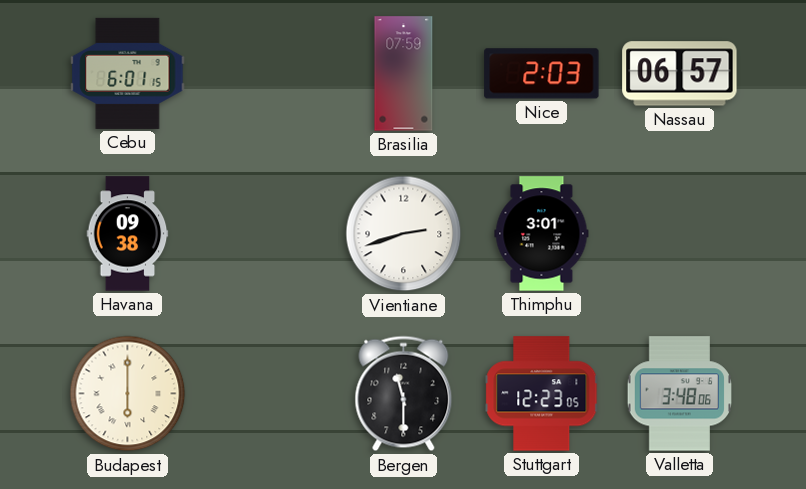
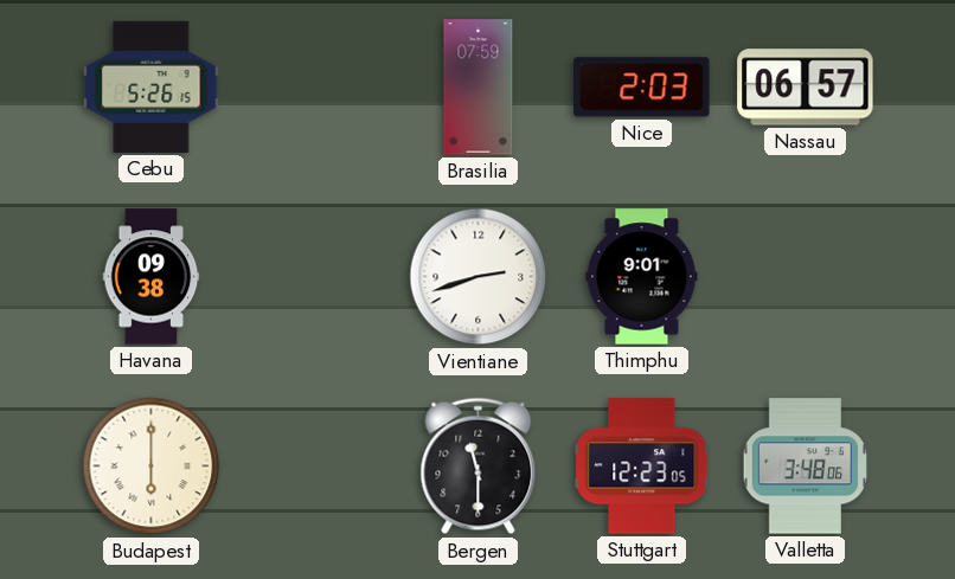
Cebu: 6:01 -> 5:26
Thimphu: 3:01 -> 9:01
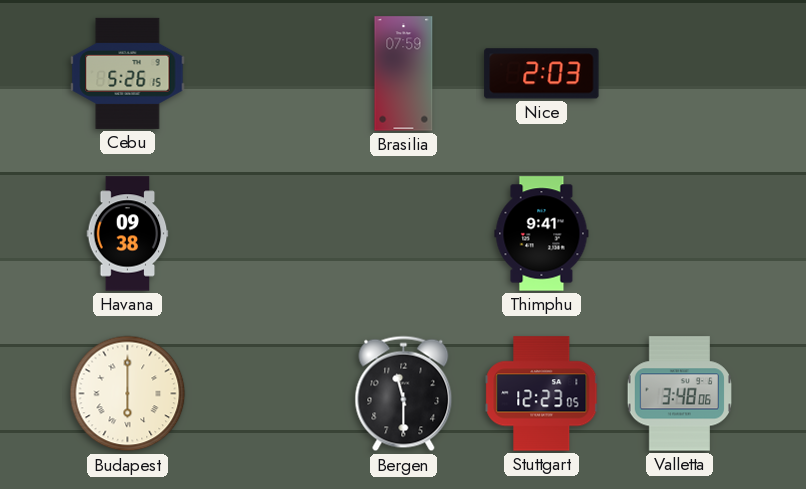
Nassau: 06:57 -> none
Vientiane: 2:42 -> none
Thimphu: 9:01 -> 9:41
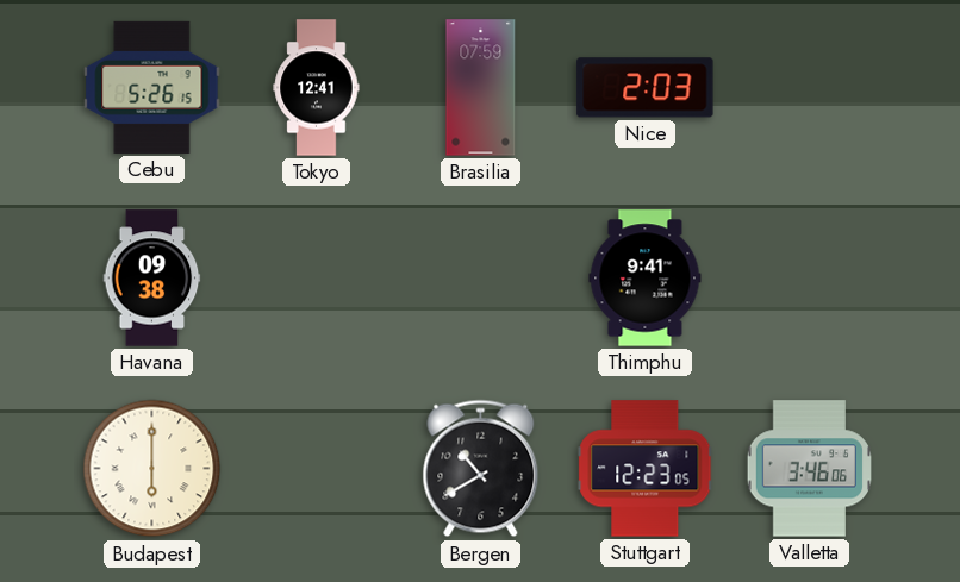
Tokyo: none -> 12:41
Bergen: 11:30 -> 10:40
Valletta: 3:48 -> 3:46
